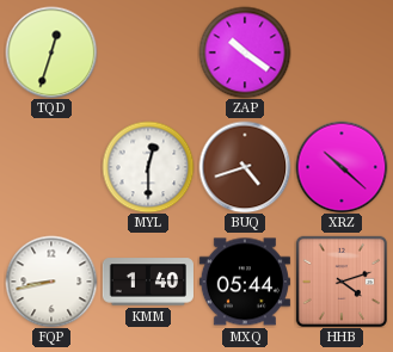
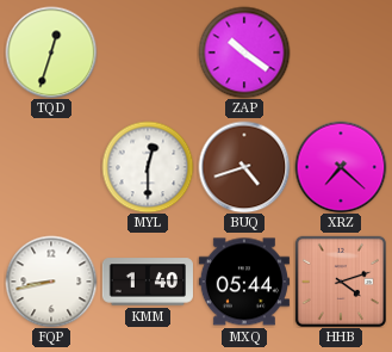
XRZ: 10:22 -> 7:22
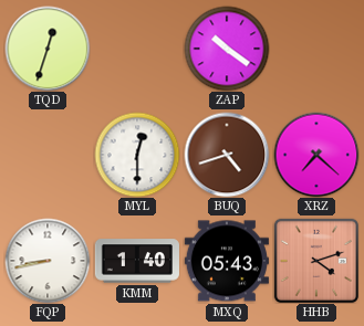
MXQ: 05:44 -> 05:43
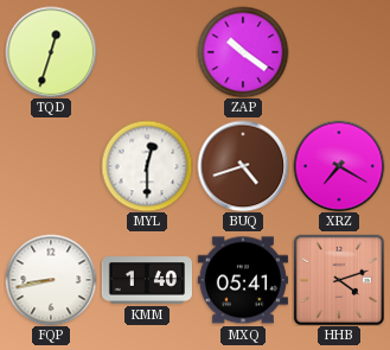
XRZ: 7:22 -> 7:20
MXQ: 05:43 -> 05:41
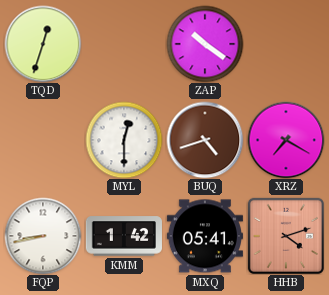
KMM: 1:40 -> 1:42
